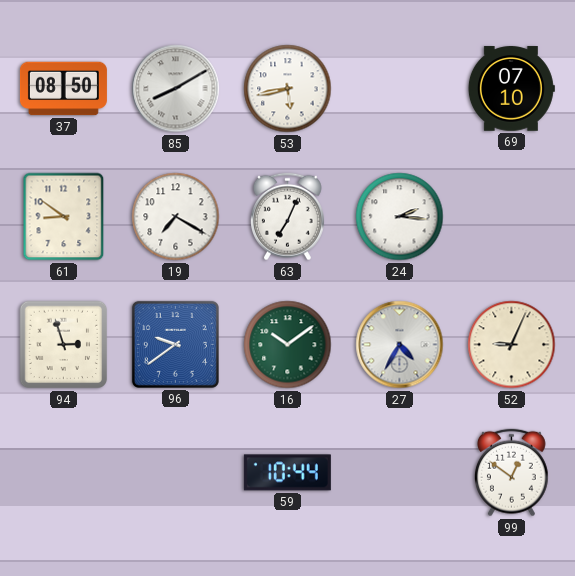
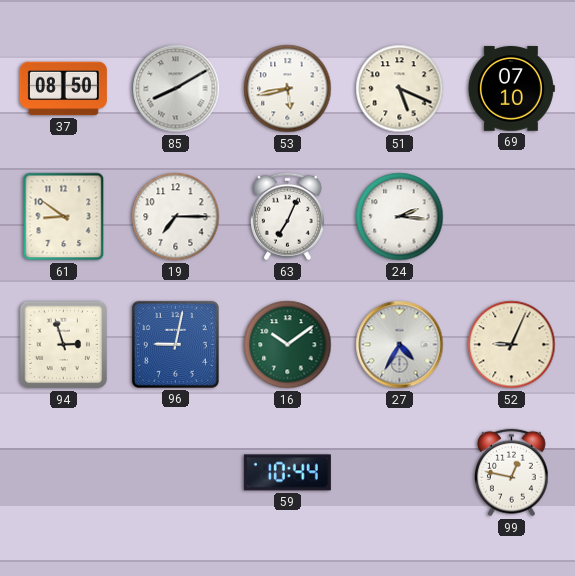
51: none -> 5:19
19: 7:20 -> 7:15
96: 9:39 -> 9:02
99: 12:51 -> 12:47
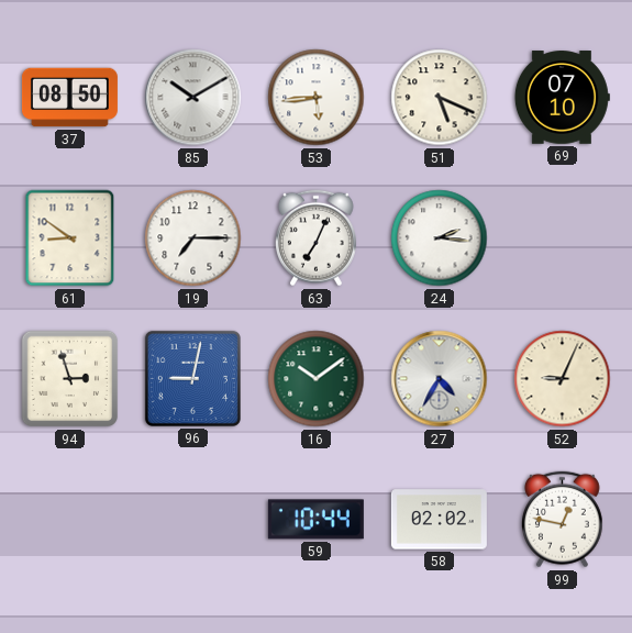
85: 8:10 -> 10:10
53: 5:43 -> 5:44
58: none -> 02:02
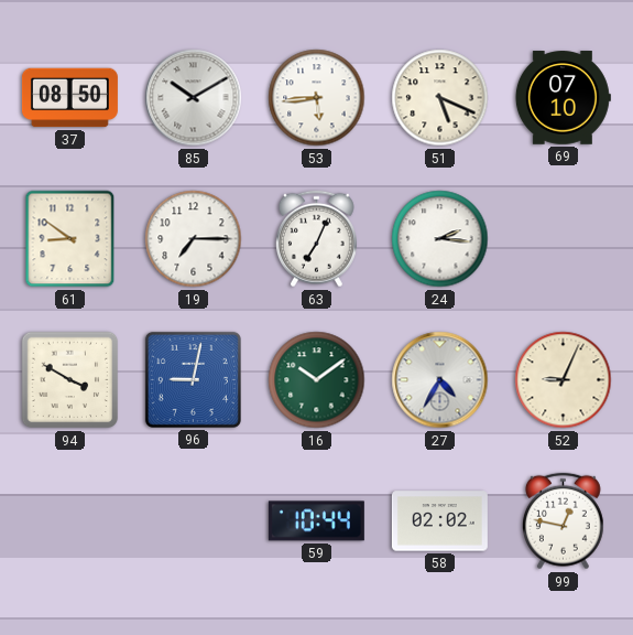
94: 2:57 -> 3:50
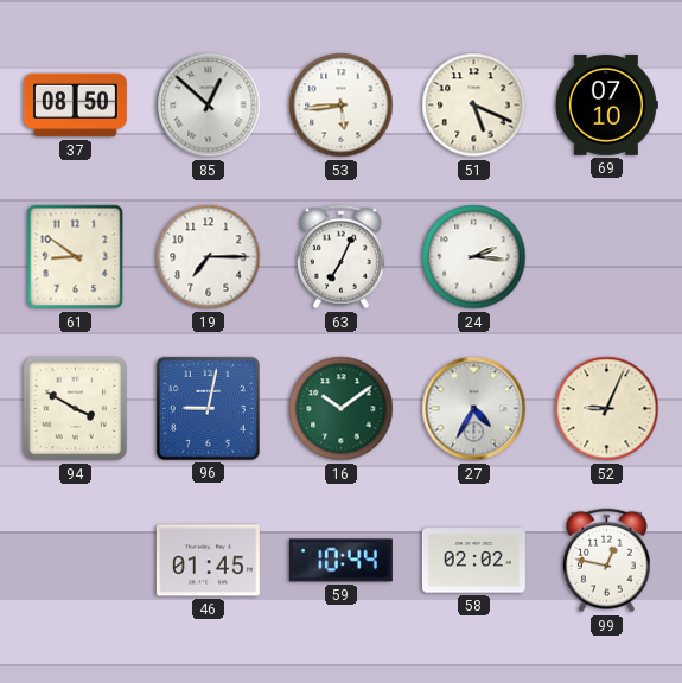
85: 10:10 -> 12:52
46: none -> 01:45
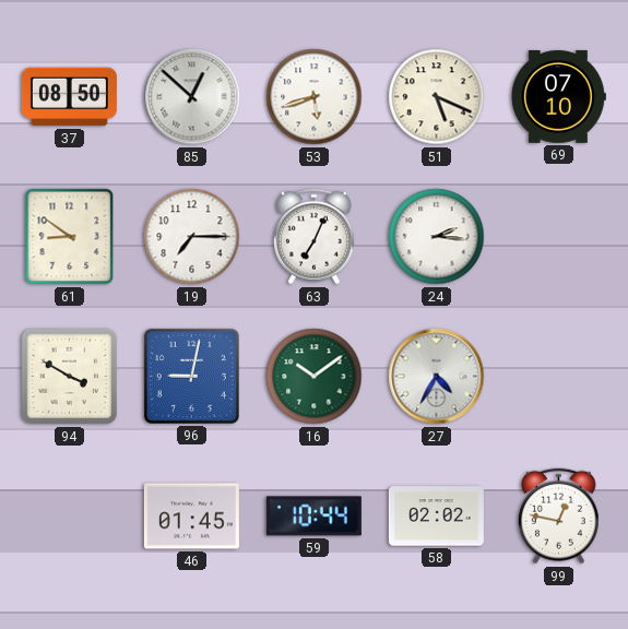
53: 5:44 -> 5:42
52: 9:04 -> none
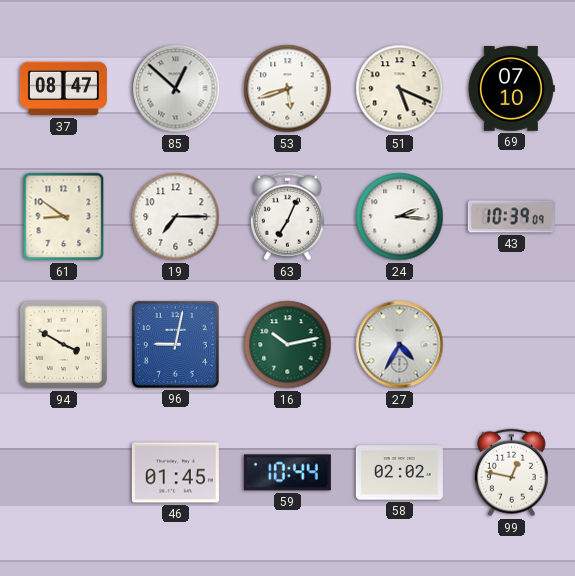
37: 08:50 -> 08:47
43: none -> 10:39
16: 10:09 -> 10:13
